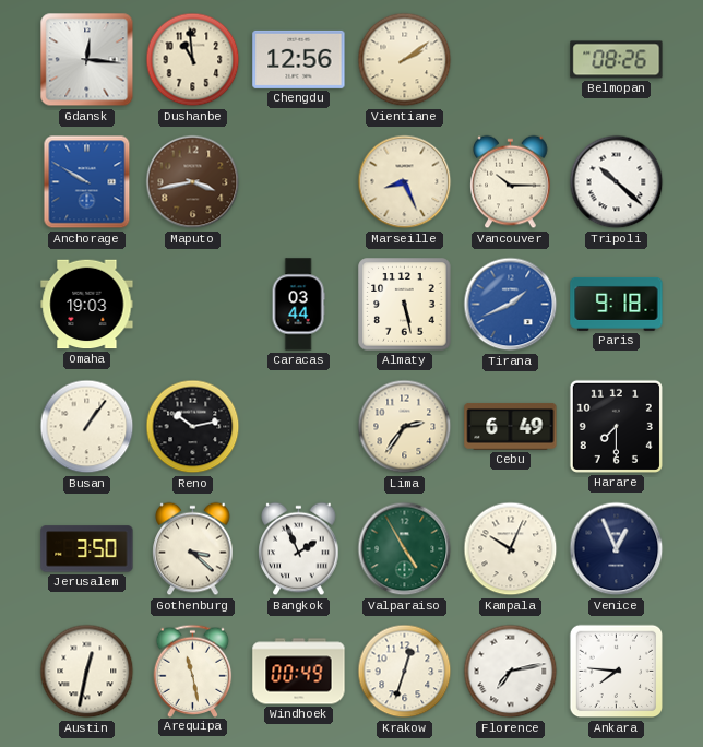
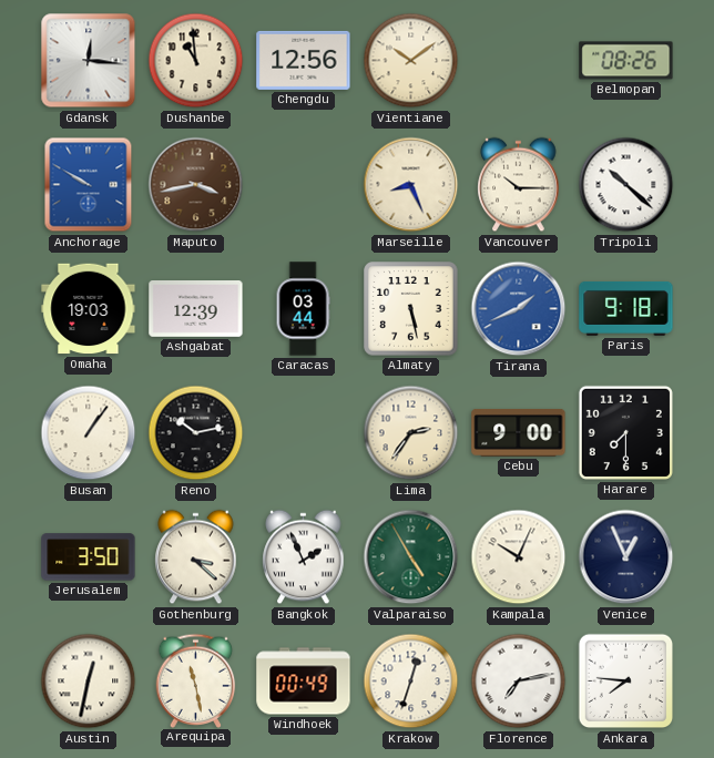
Vientiane: 2:09 -> 10:09
Ashgabat: none -> 12:39
Cebu: 6:49 -> 9:00
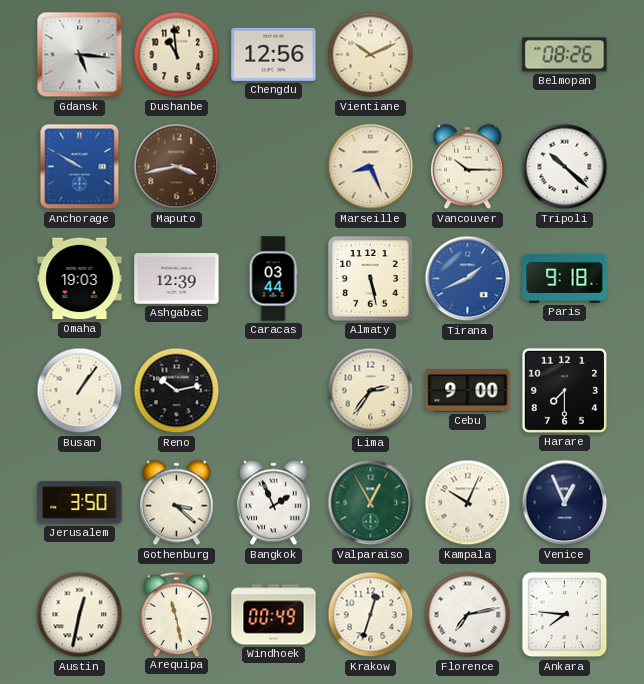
Gdansk: 12:16 -> 5:16
Vientiane: 10:09 -> 10:11
Valparaiso: 4:55 -> 12:55
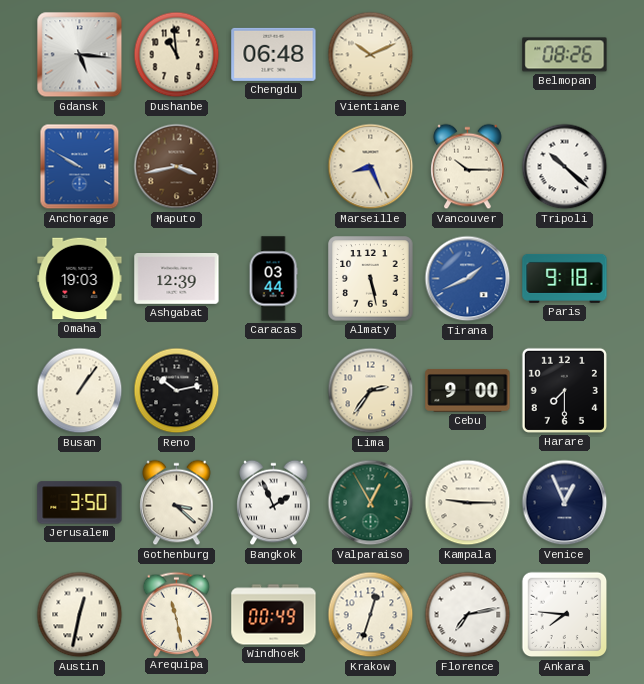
Chengdu: 12:56 -> 06:48
Kampala: 10:04 -> 9:15
